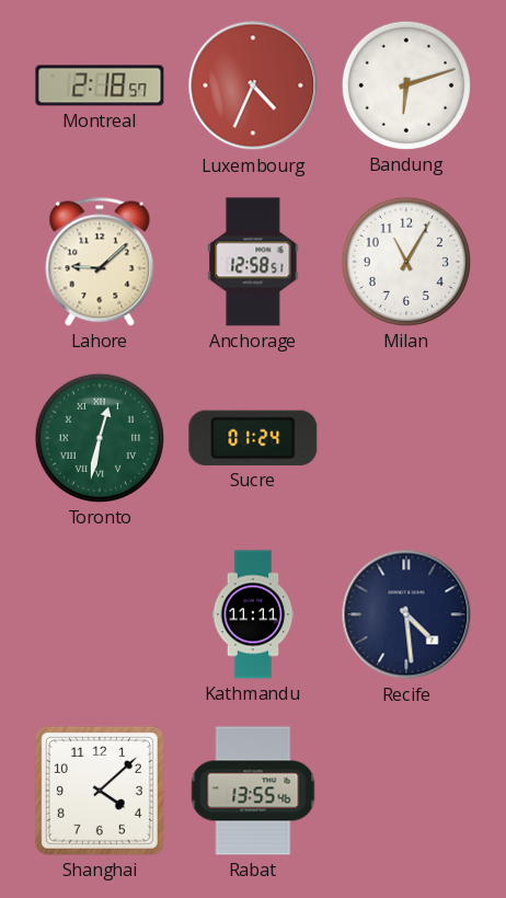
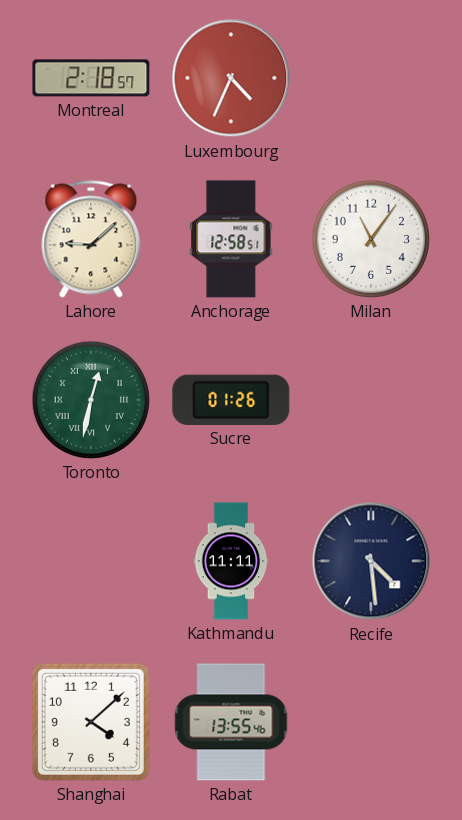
Bandung: 6:12 -> none
Milan: 11:05 -> 11:06
Sucre: 01:24 -> 01:26
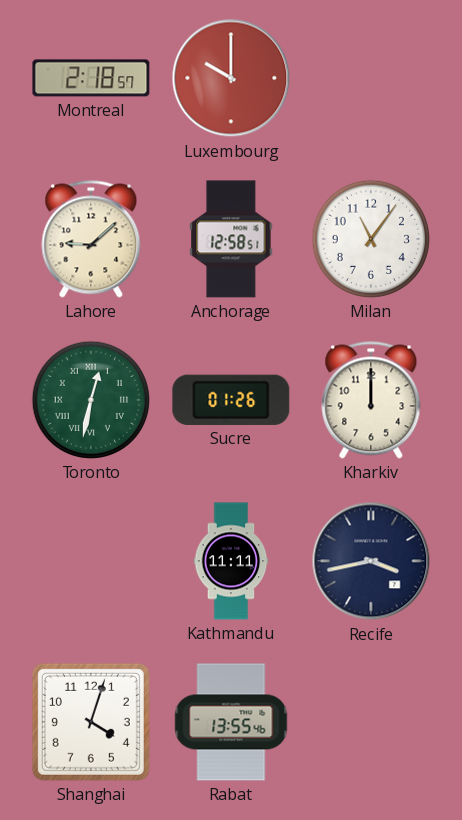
Luxembourg: 4:34 -> 10:00
Kharkiv: none -> 12:00
Recife: 4:29 -> 3:43
Shanghai: 4:08 -> 4:03
